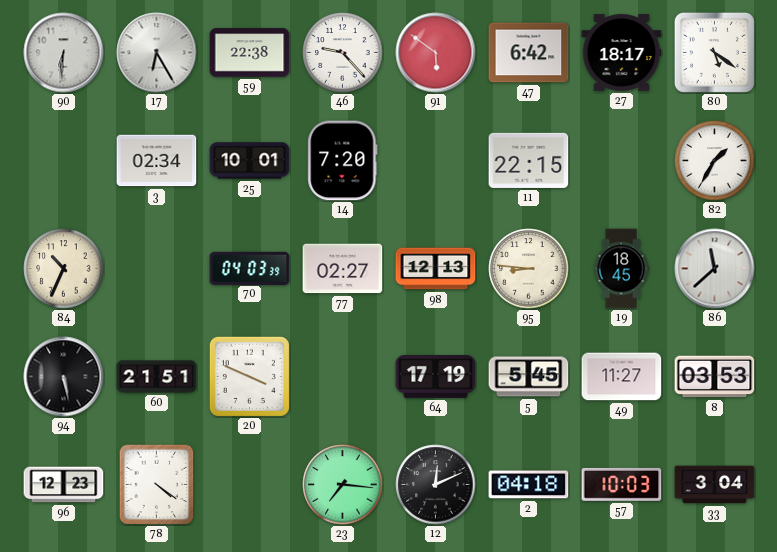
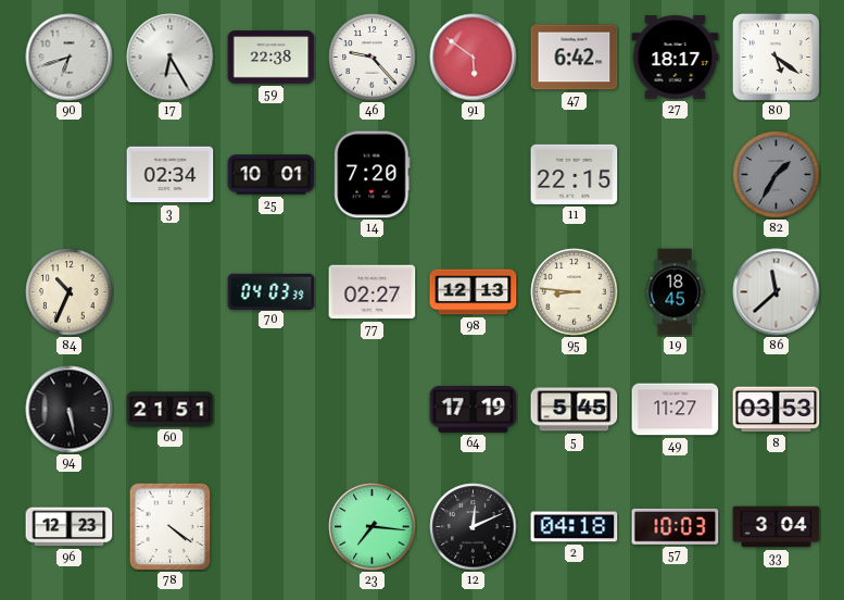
90: 6:31 -> 6:42
82 dial: white -> grey
20: 3:49 -> none
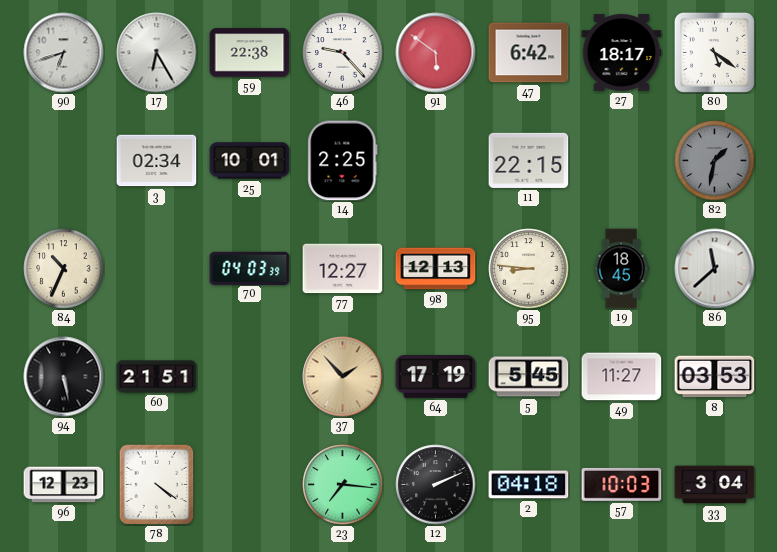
14: 7:20 -> 2:25
82: 1:35 -> 1:32
77: 02:27 -> 12:27
37: none -> 1:53
12: 12:11 -> 2:11
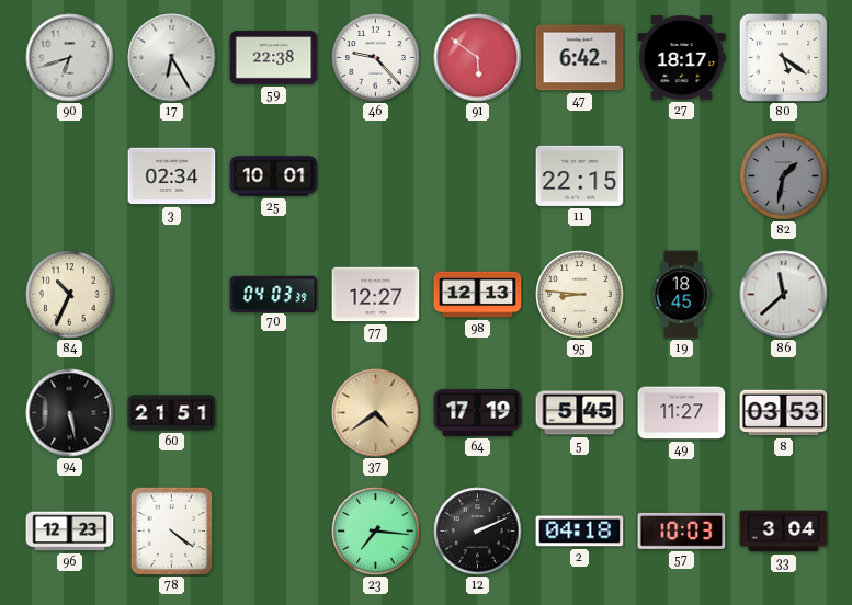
14: 2:25 -> none
37: 1:53 -> 4:39
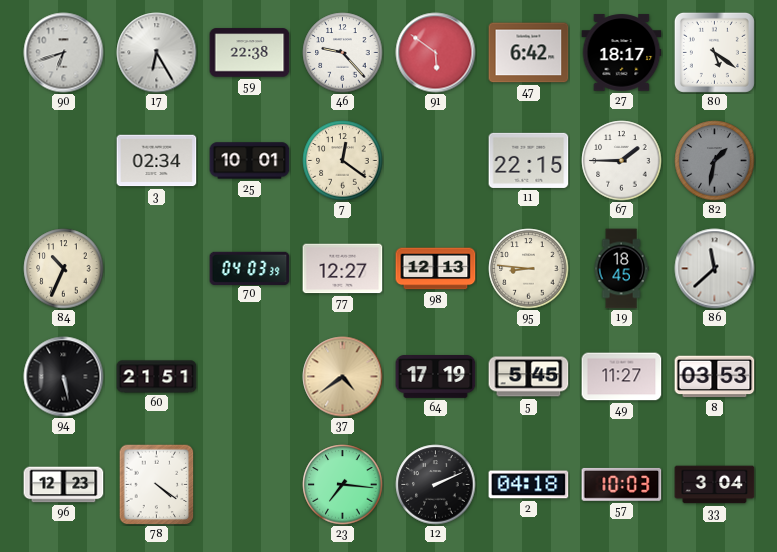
7: none -> 12:21
67: none -> 1:45
